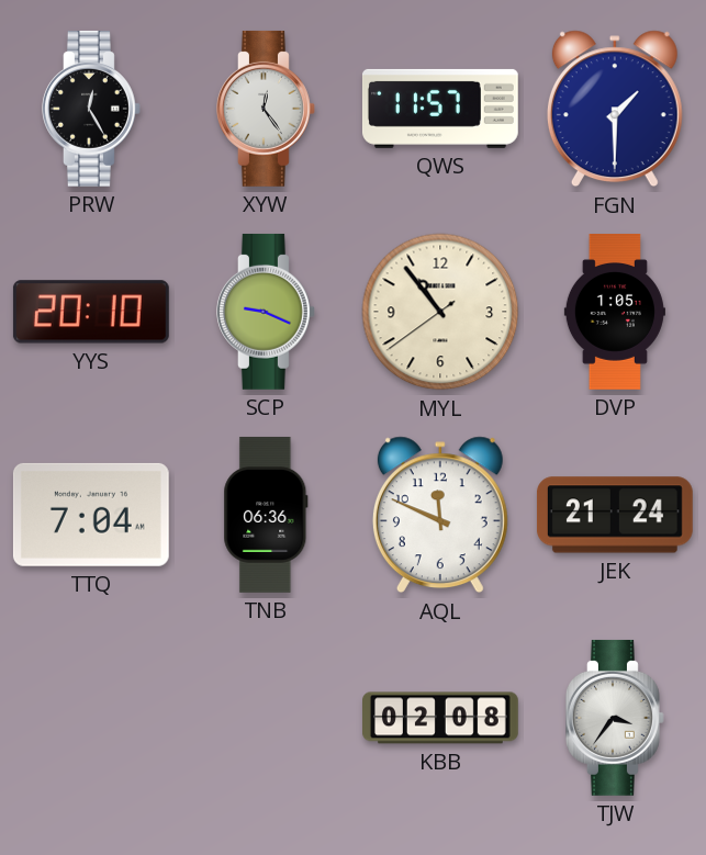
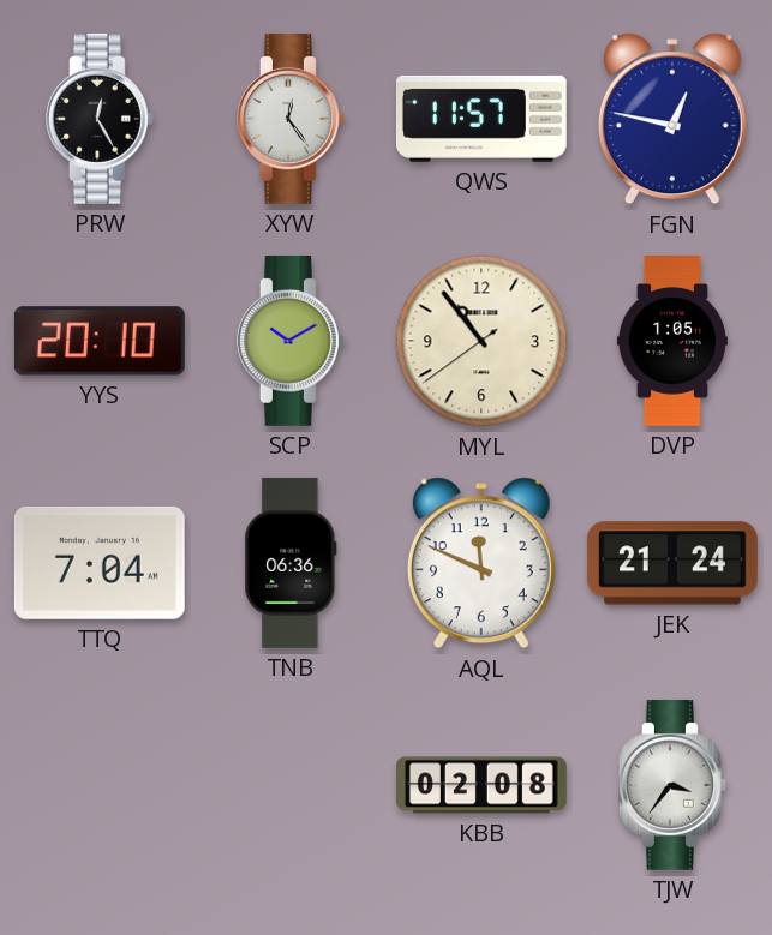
FGN: 1:30 -> 12:47
SCP: 9:19 -> 10:10
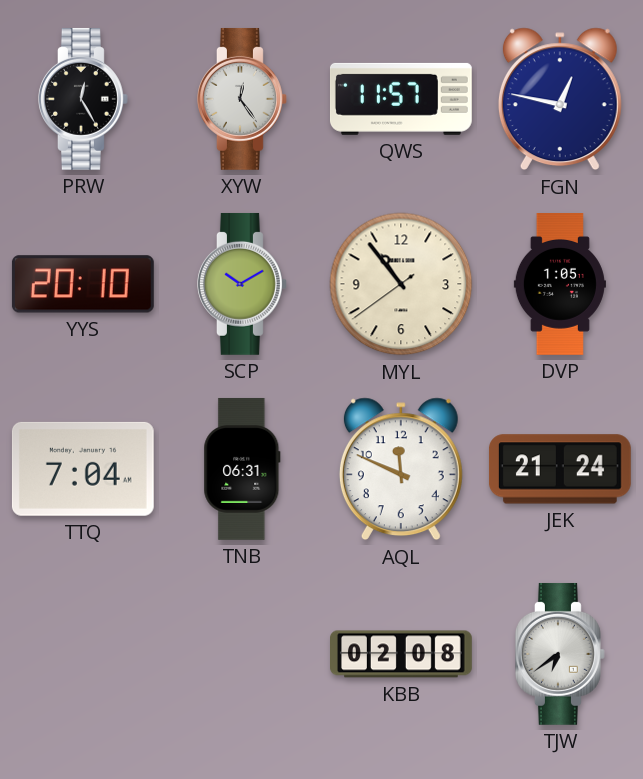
TNB: 06:36 -> 06:31
TJW: 3:36 -> 6:39
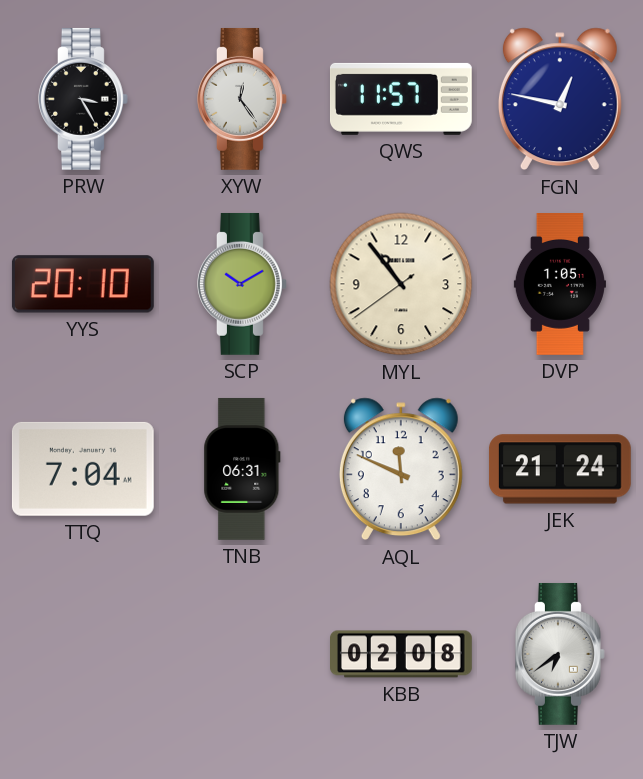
PRW: 12:25 -> 3:25
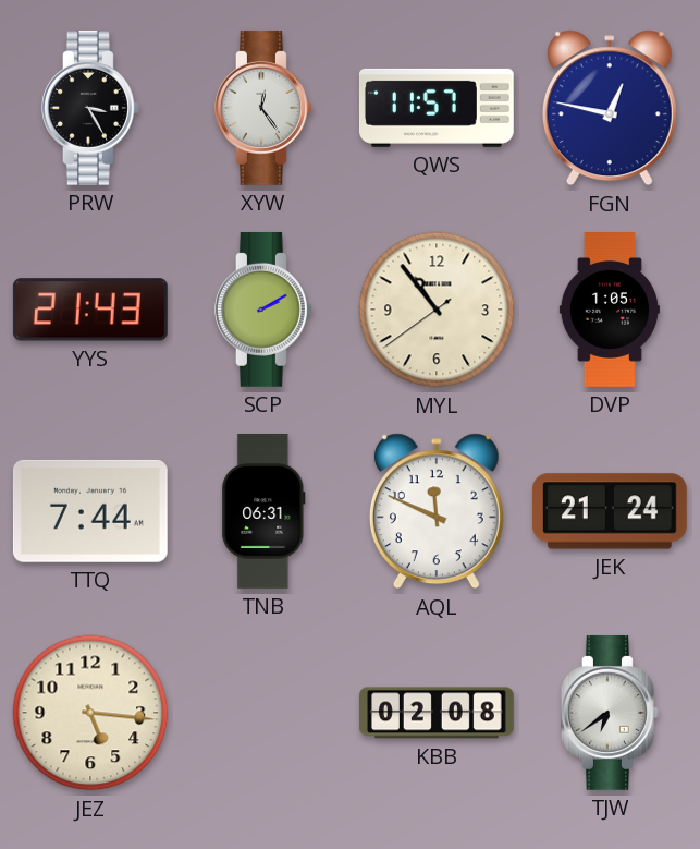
YYS: 20:10 -> 21:43
SCP: 10:10 -> 2:10
TTQ: 7:04 -> 7:44
JEZ: none -> 5:16
